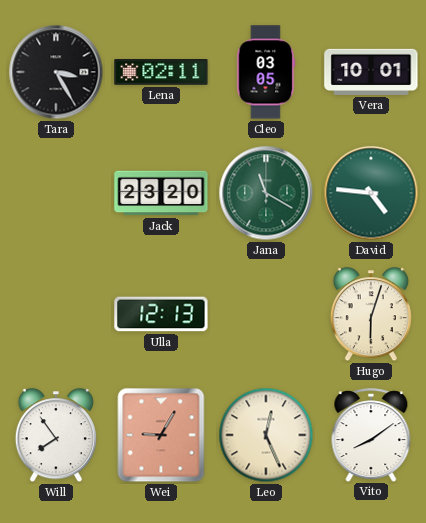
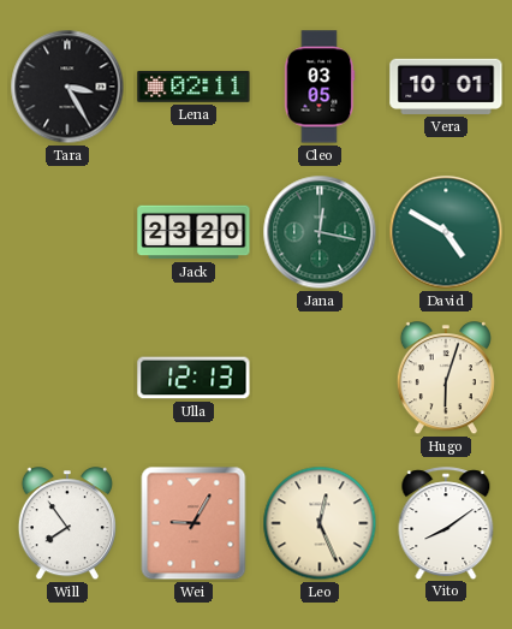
Jana: 11:20 -> 12:17
David: 4:46 -> 4:50
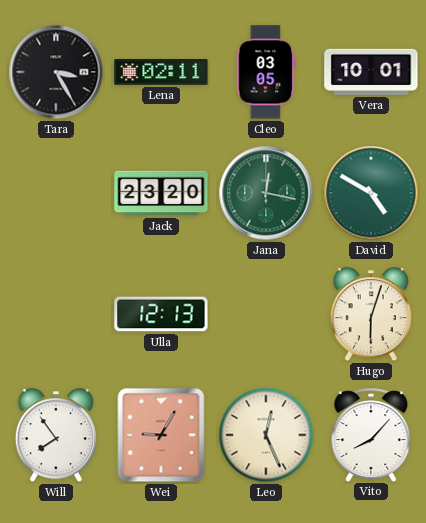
Vito: 8:09 -> 8:07
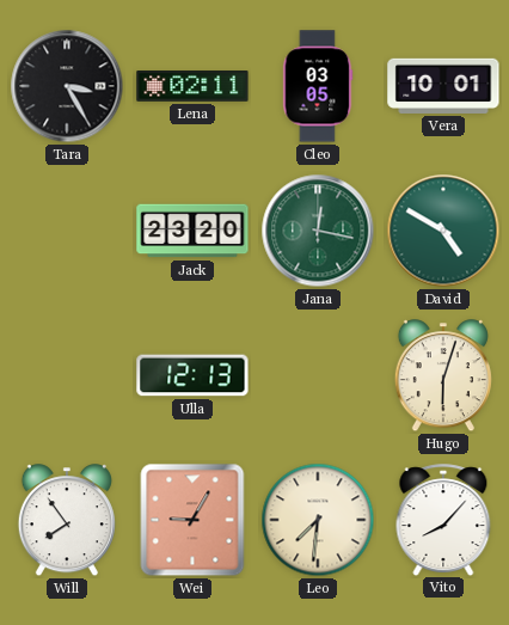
Leo: 12:26 -> 7:31
